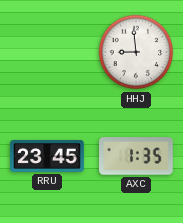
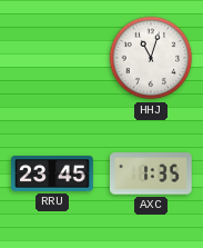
HHJ: 8:59 -> 11:03
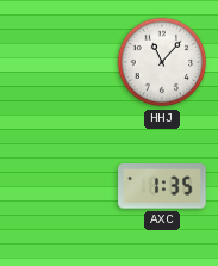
HHJ: 11:03 -> 11:07
RRU: 23:45 -> none
